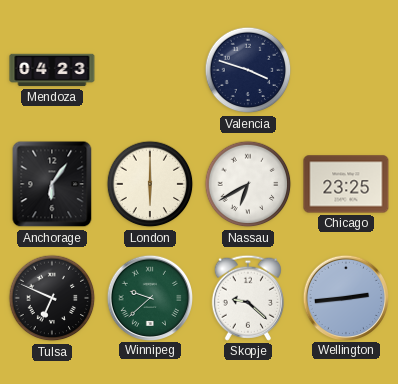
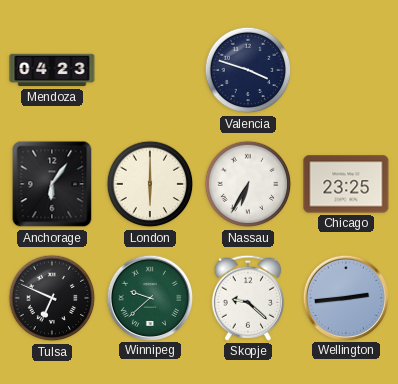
Nassau: 6:40 -> 6:35
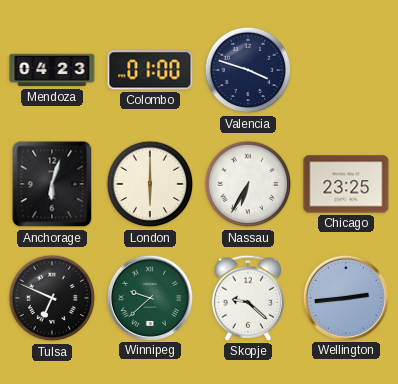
Colombo: none -> 01:00
Anchorage: 6:06 -> 6:03
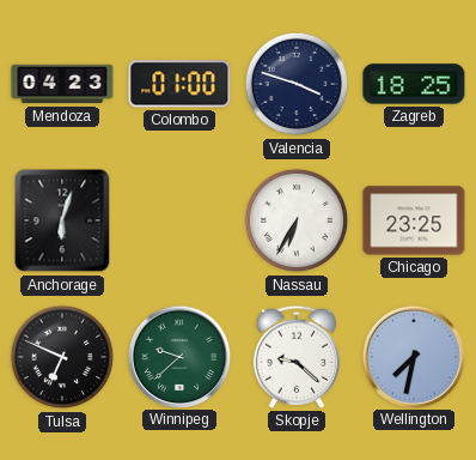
Zagreb: none -> 18:25
London: 6:00 -> none
Wellington: 2:44 -> 7:32
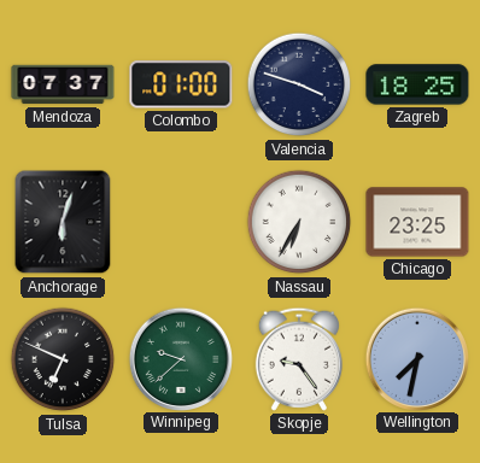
Mendoza: 04:23 -> 07:37
Skopje: 9:22 -> 9:24
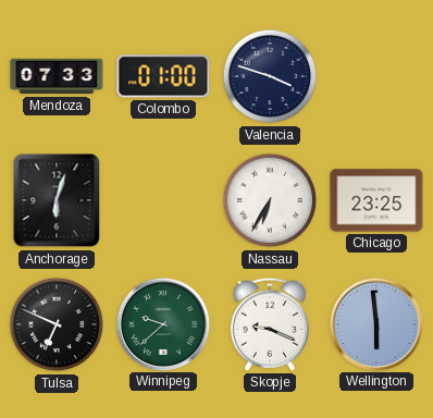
Mendoza: 07:37 -> 07:33
Zagreb: 18:25 -> none
Skopje: 9:24 -> 9:19
Wellington: 7:32 -> 5:59
